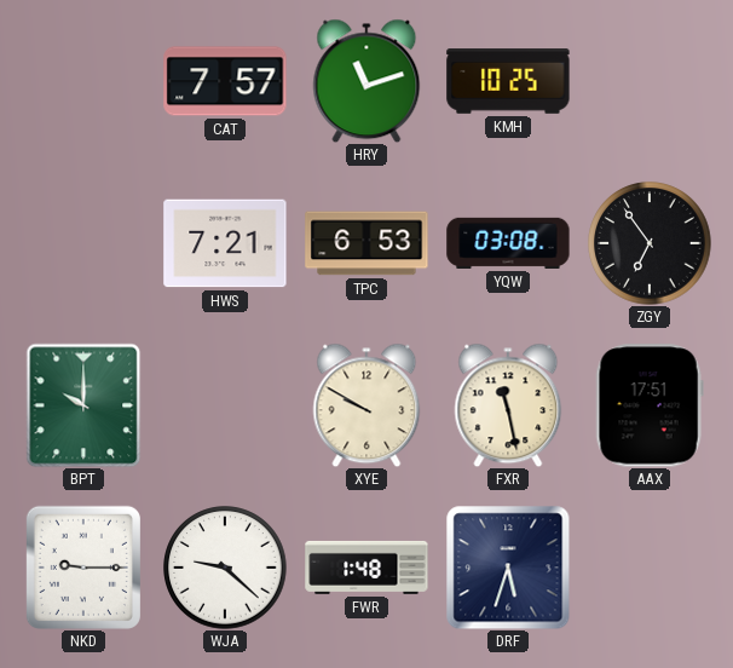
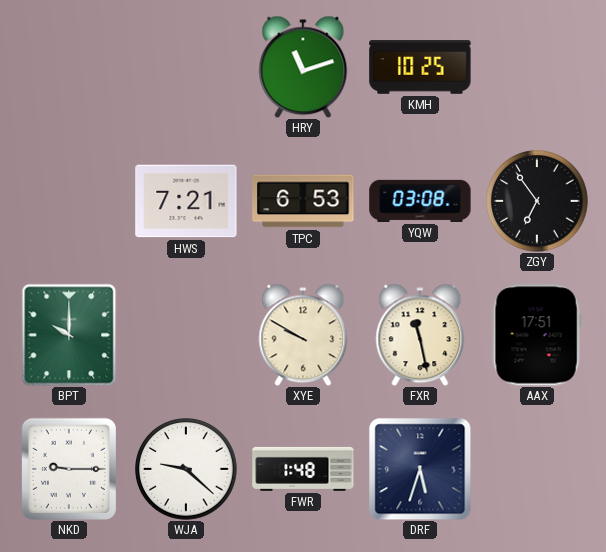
CAT: 7:57 -> none
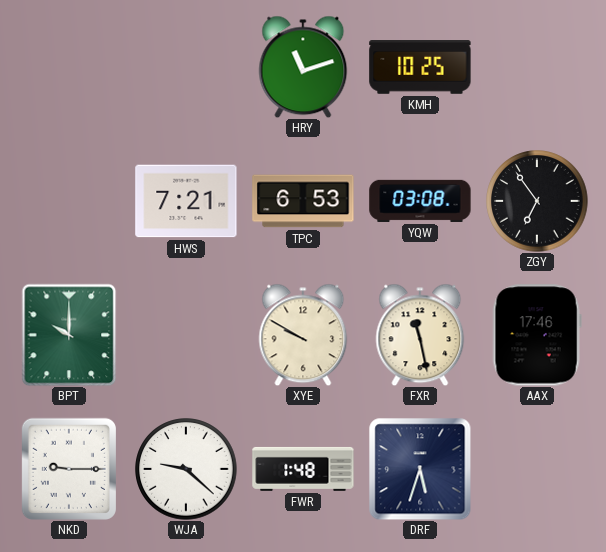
AAX: 17:51 -> 17:46
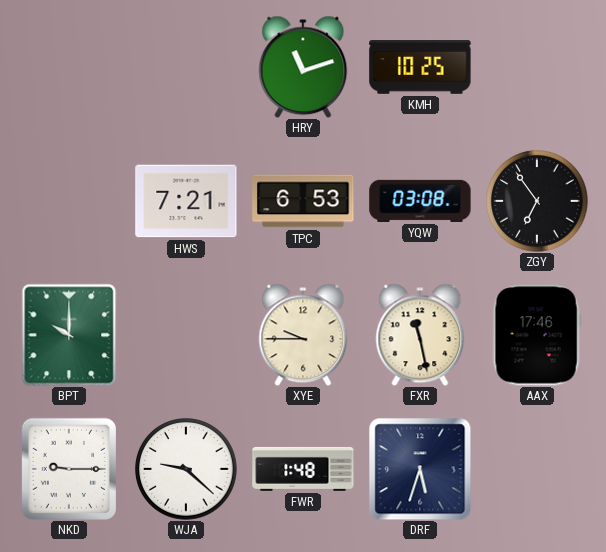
XYE: 9:50 -> 9:45
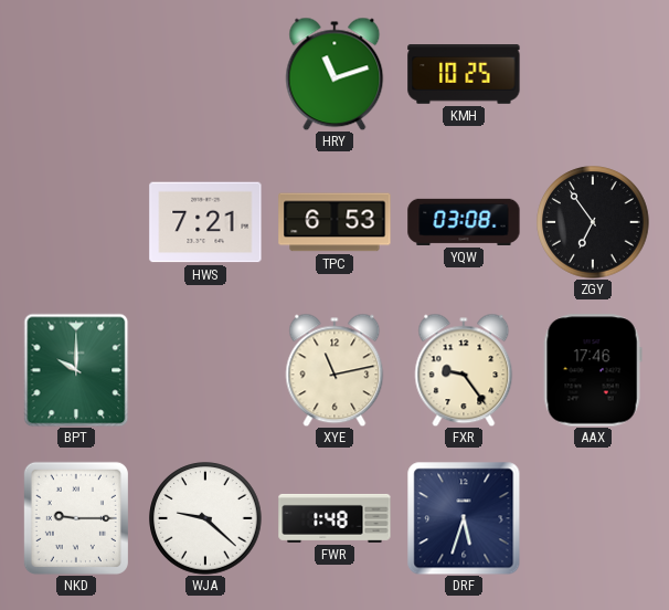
XYE: 9:45 -> 11:13
FXR: 11:28 -> 9:24
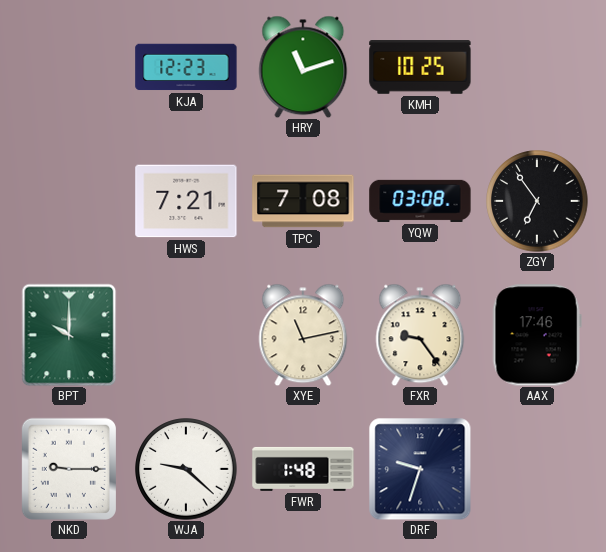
KJA: none -> 12:23
TPC: 6:53 -> 7:08
DRF: 5:33 -> 9:33
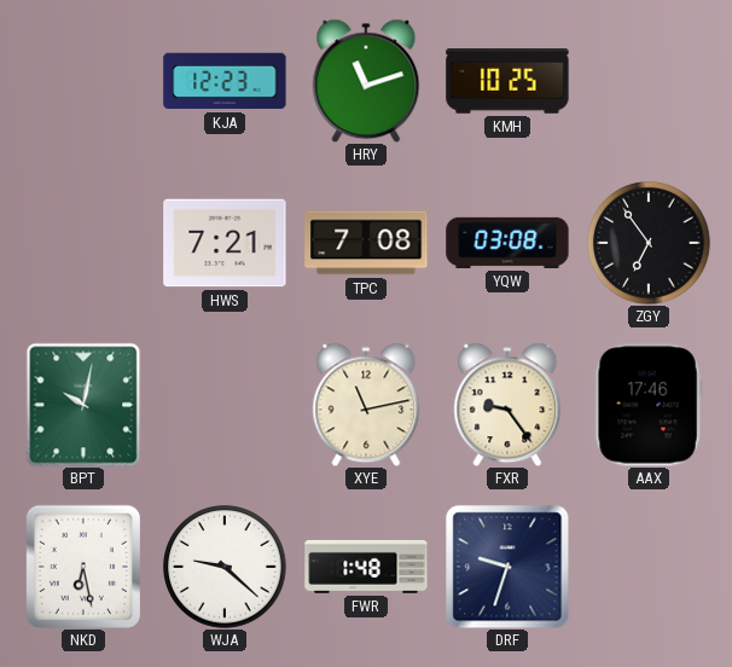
BPT: 10:00 -> 10:02
NKD: 9:15 -> 6:28
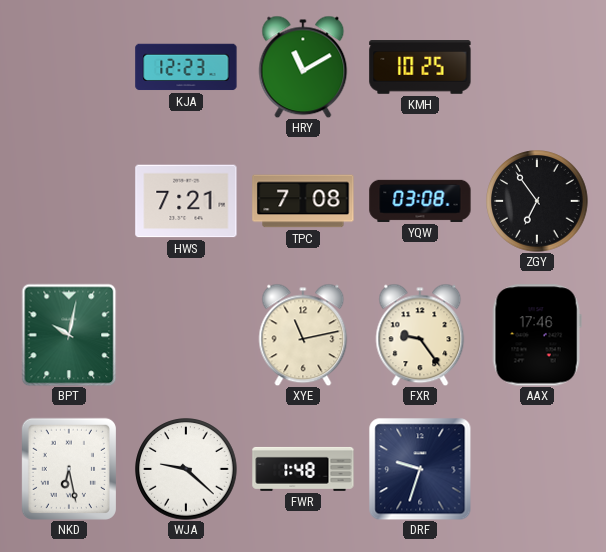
HRY: 11:12 -> 11:10
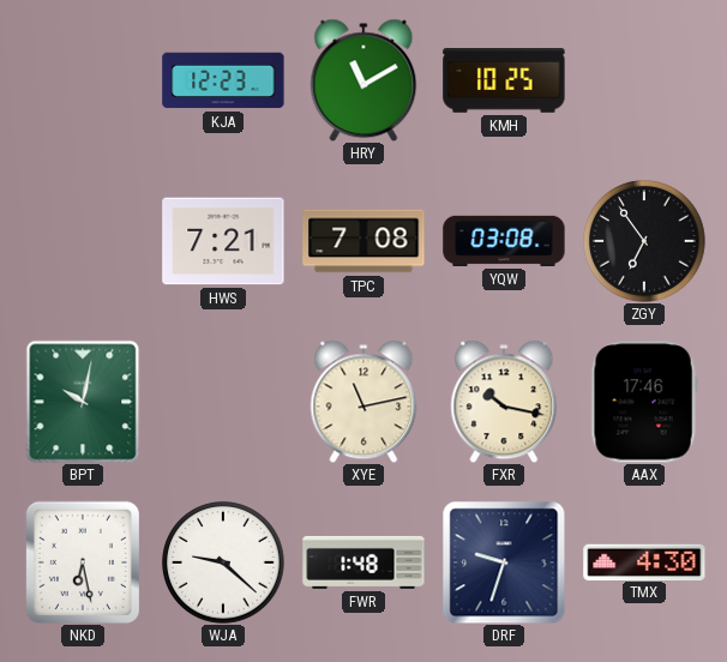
FXR: 9:24 -> 10:17
TMX: none -> 4:30
